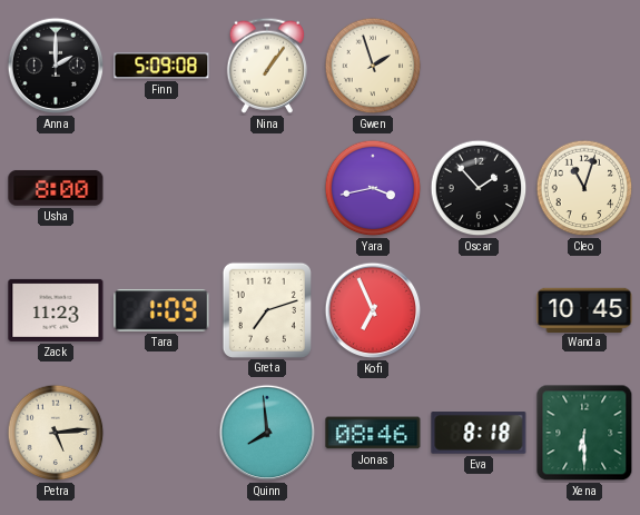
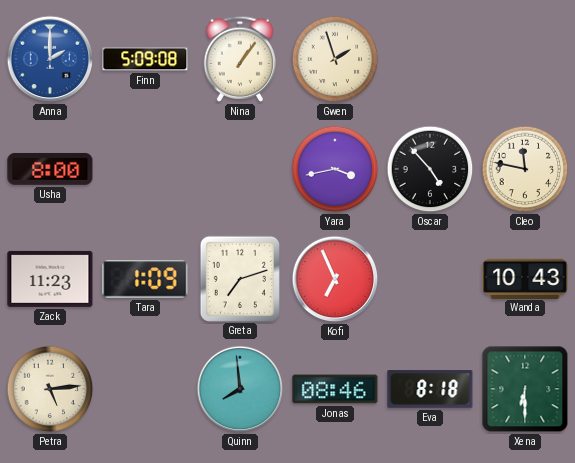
Anna dial: black -> blue
Oscar: 1:53 -> 4:53
Cleo: 11:03 -> 11:47
Wanda: 10:45 -> 10:43
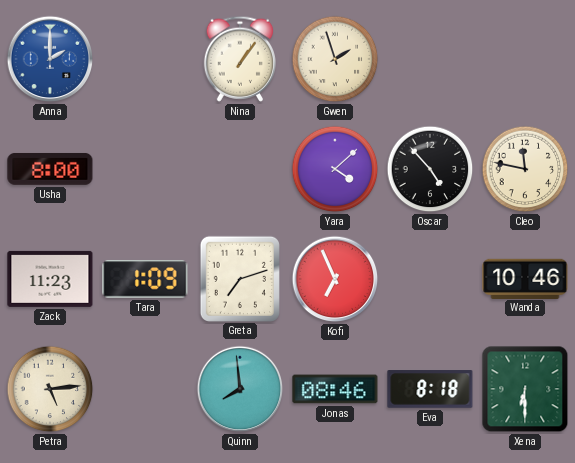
Finn: 5:09 -> none
Yara: 3:43 -> 4:08
Wanda: 10:43 -> 10:46
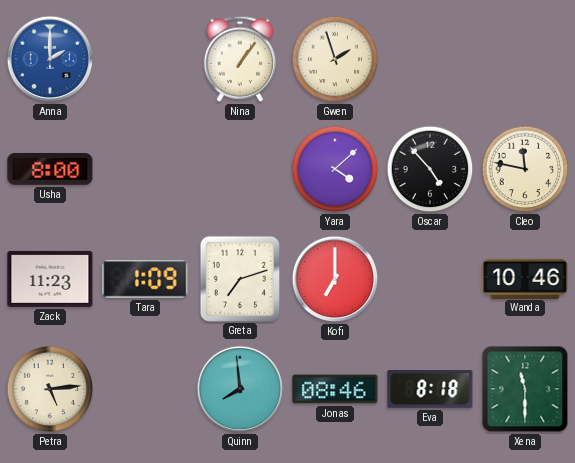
Kofi: 6:56 -> 7:00
Xena: 6:30 -> 11:30
